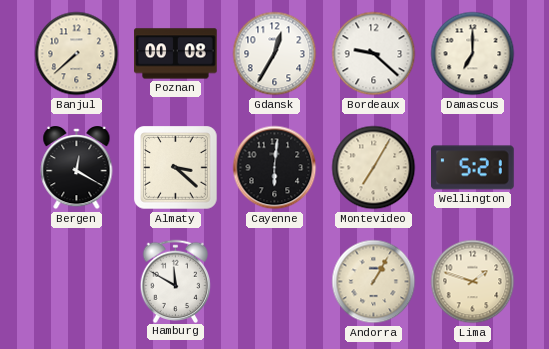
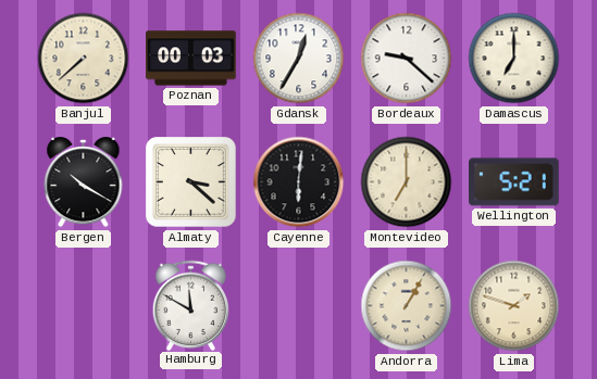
Poznan: 00:08 -> 00:03
Bergen: 12:20 -> 10:20
Montevideo: 7:05 -> 7:00
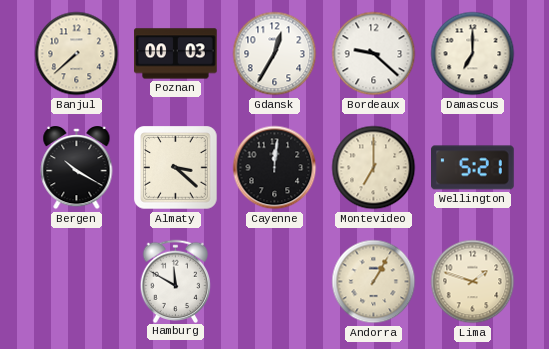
Cayenne: 6:01 -> 12:01
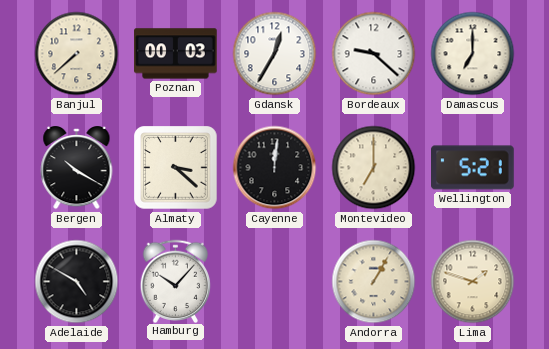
Adelaide: none -> 4:50
Hamburg: 11:50 -> 10:07
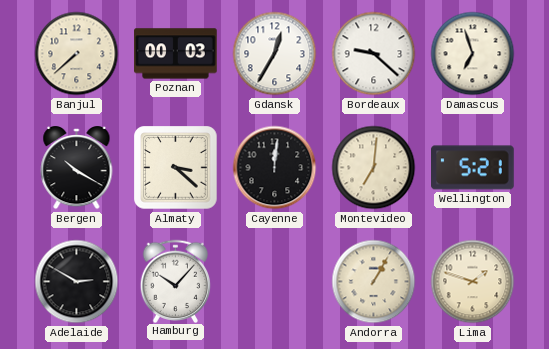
Damascus: 7:00 -> 6:57
Montevideo: 7:00 -> 7:01
Adelaide: 4:50 -> 2:50
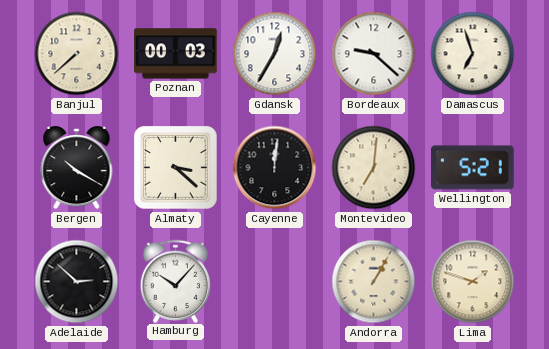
Adelaide: 2:50 -> 2:52
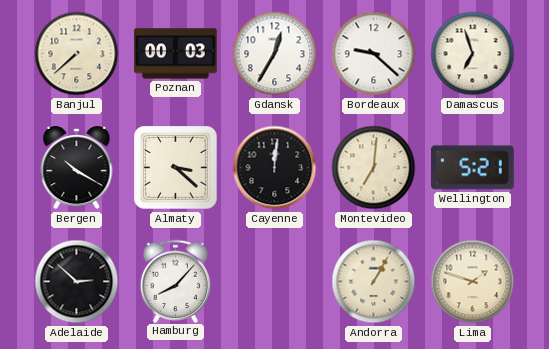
Hamburg: 10:07 -> 8:07
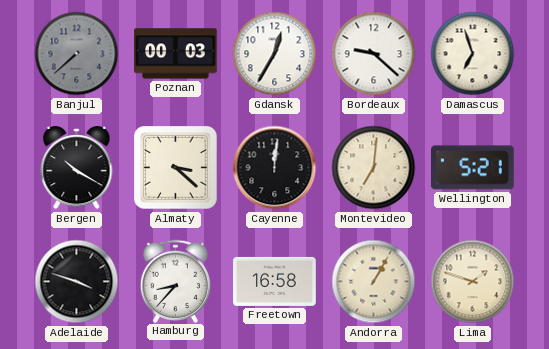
Banjul dial: cream -> grey
Adelaide: 2:52 -> 3:48
Hamburg: 8:07 -> 8:37
Freetown: none -> 16:58
